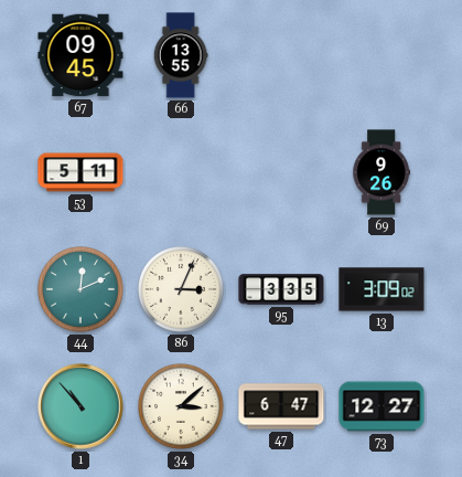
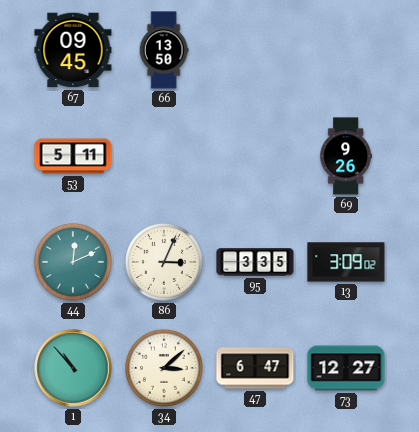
66: 13:55 -> 13:50
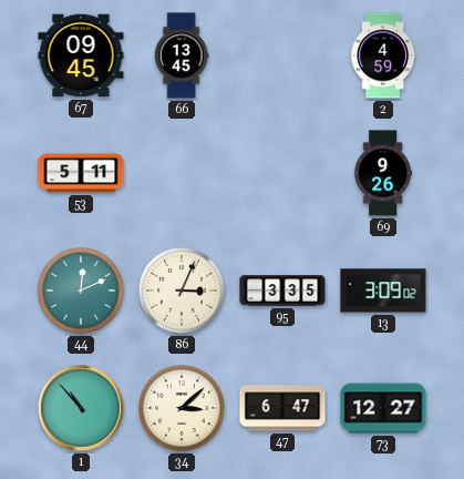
66: 13:50 -> 13:45
2: none -> 4:59
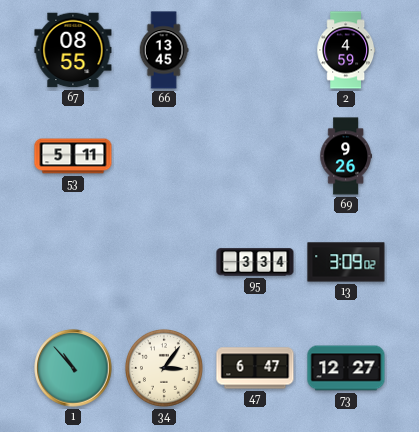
67: 09:45 -> 08:55
44: 12:11 -> none
86: 3:04 -> none
95: 3:35 -> 3:34
34: 3:08 -> 3:06
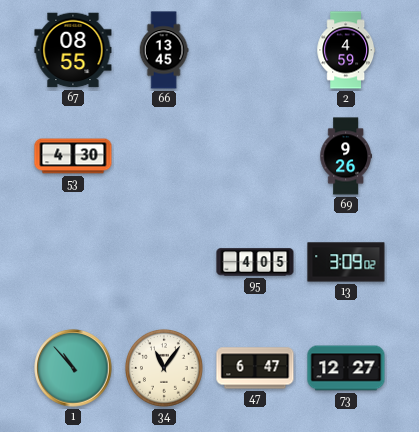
53: 5:11 -> 4:30
95: 3:34 -> 4:05
34: 3:06 -> 11:06
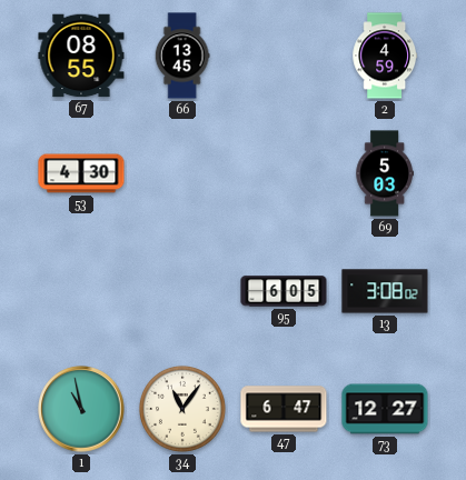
69: 9:26 -> 5:03
95: 4:05 -> 6:05
13: 3:09 -> 3:08
1: 10:53 -> 10:58
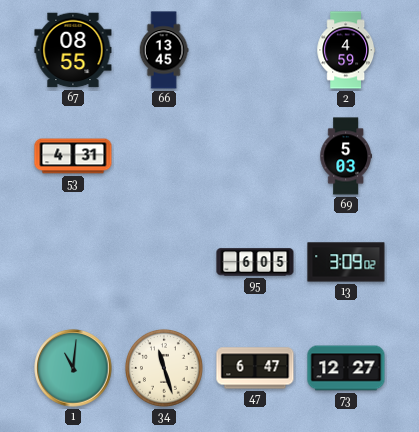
53: 4:30 -> 4:31
13: 3:08 -> 3:09
1: 10:58 -> 11:01
34: 11:06 -> 11:27
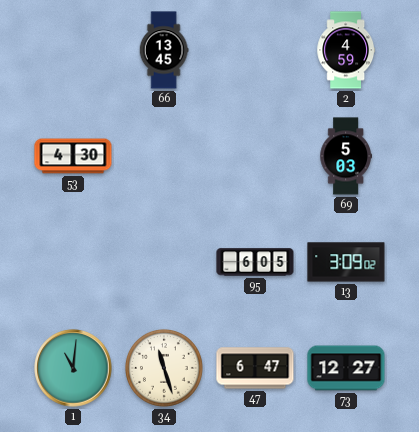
67: 08:55 -> none
53: 4:31 -> 4:30
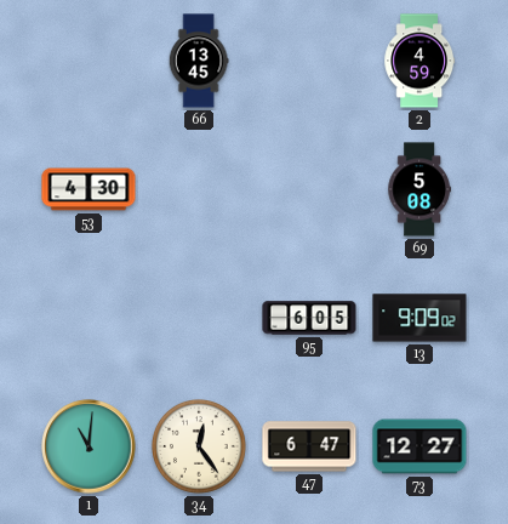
69: 5:03 -> 5:08
13: 3:09 -> 9:09
34: 11:27 -> 12:24
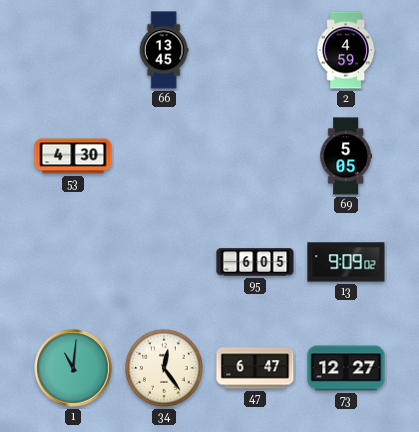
69: 5:08 -> 5:05
